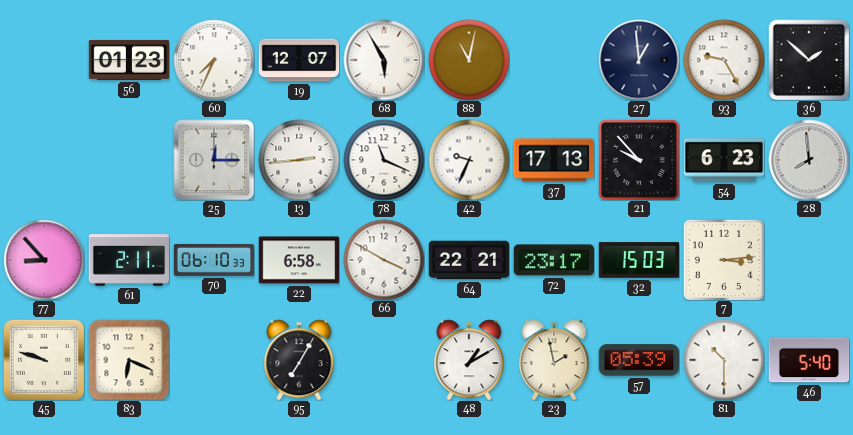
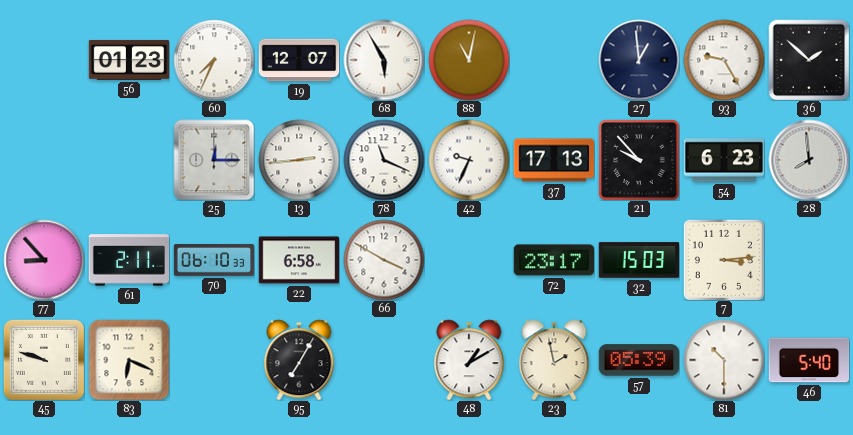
64: 22:21 -> none
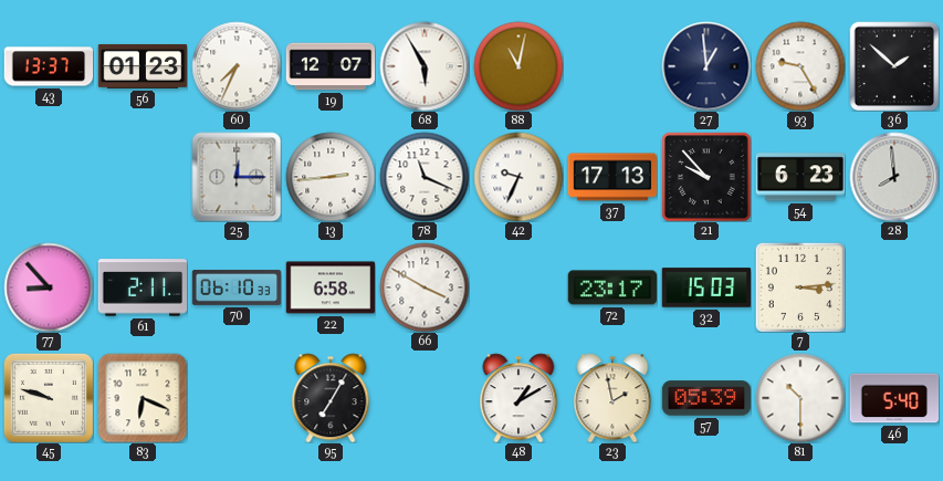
43: none -> 13:37
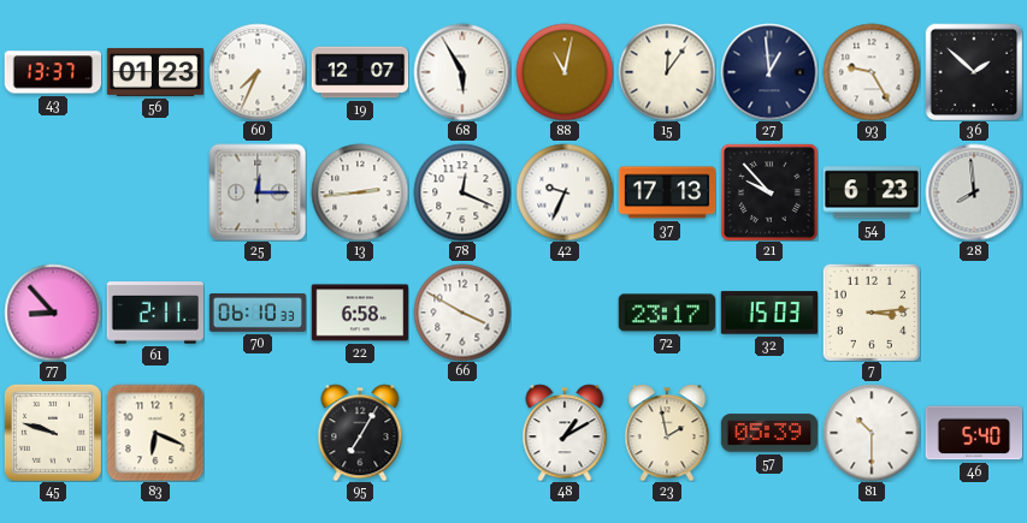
15: none -> 12:06
78: 11:19 -> 12:19
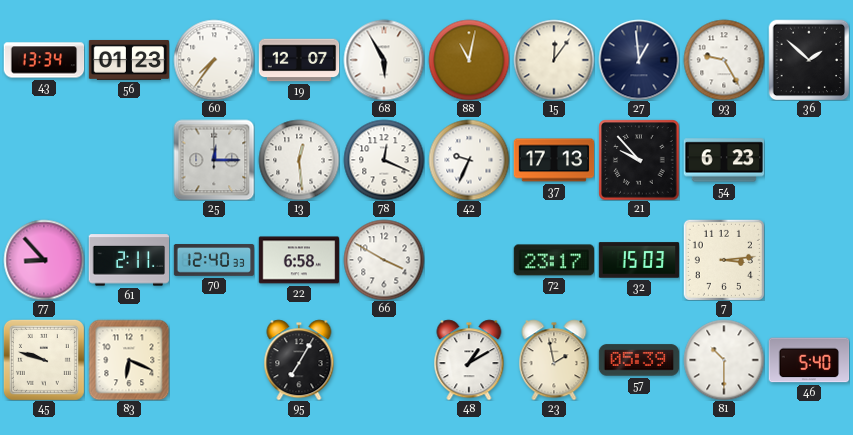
43: 13:37 -> 13:34
60: 7:34 -> 7:36
13: 2:44 -> 12:29
28: 7:59 -> none
70: 06:10 -> 12:40
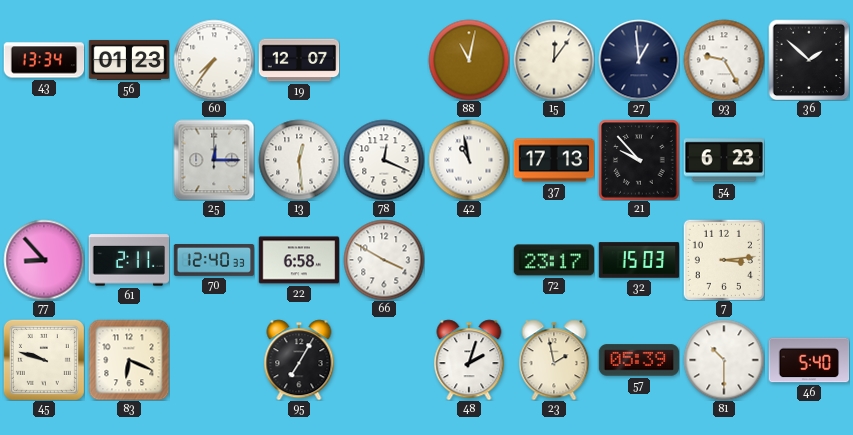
68: 5:55 -> none
42: 9:34 -> 10:58
48: 1:10 -> 2:03
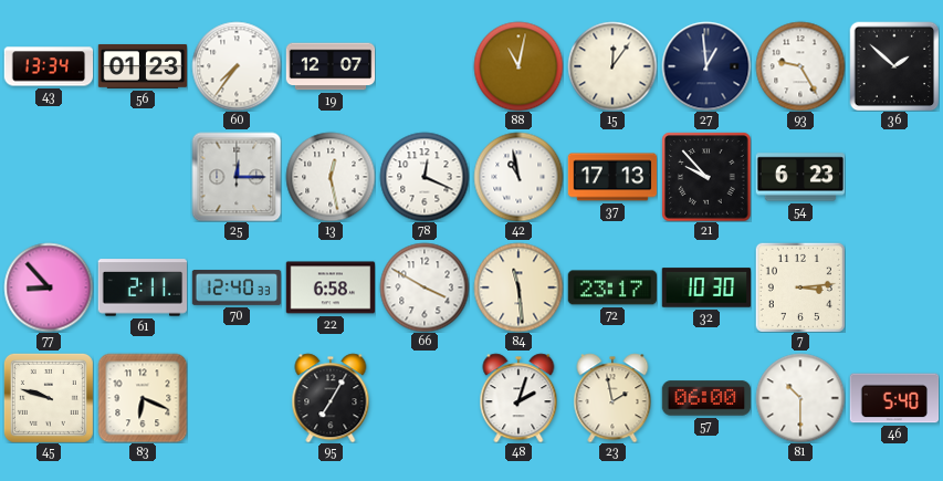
13: 12:29 -> 12:28
84: none -> 11:29
32: 15:03 -> 10:30
57: 05:39 -> 06:00
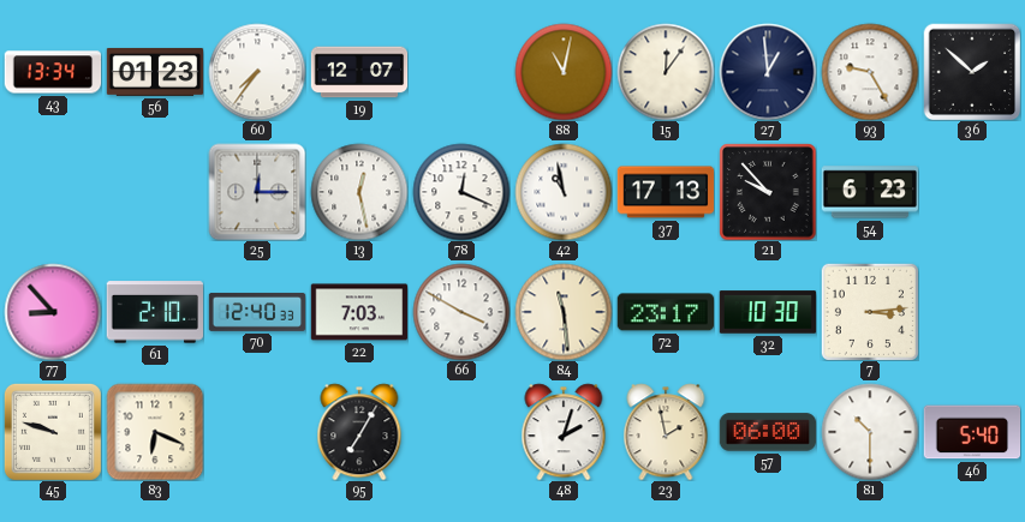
61: 2:11 -> 2:10
22: 6:58 -> 7:03
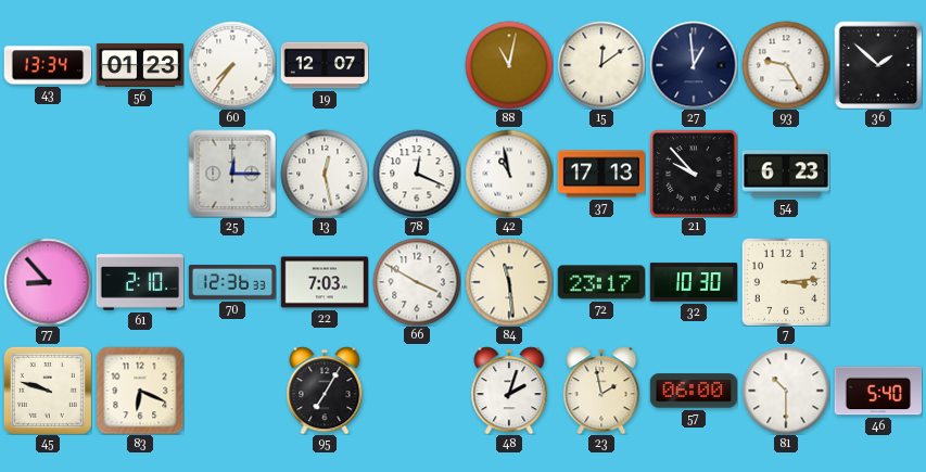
15: 12:06 -> 12:09
70: 12:40 -> 12:36
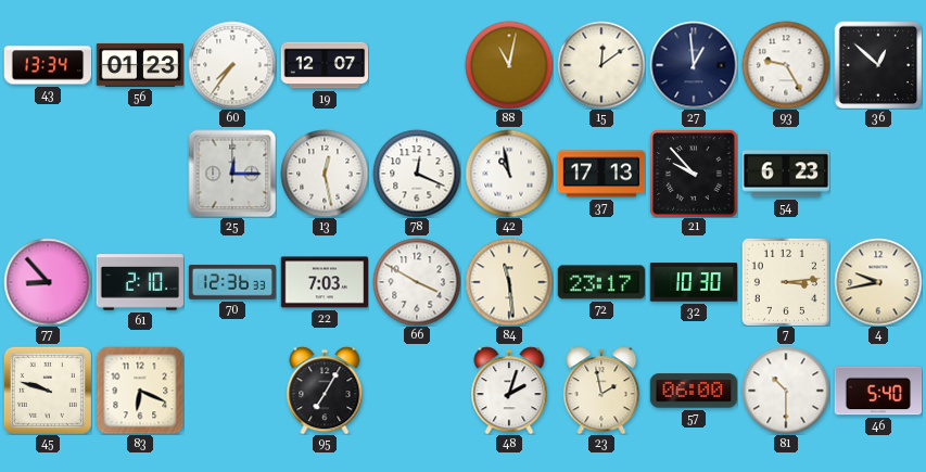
36: 1:52 -> 12:52
4: none -> 9:43
